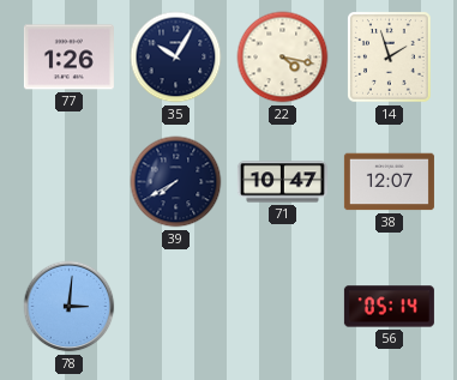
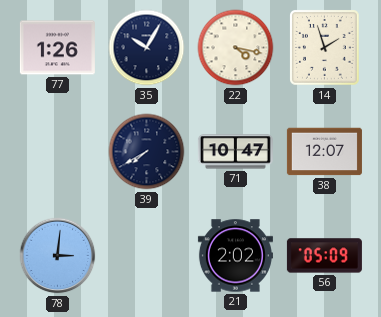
21: none -> 2:02
56: 05:14 -> 05:09
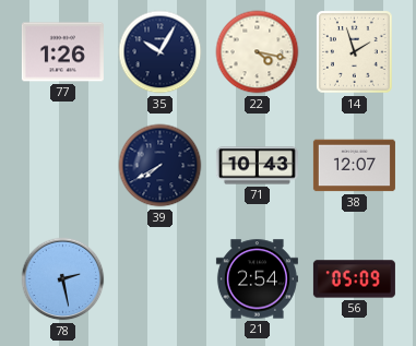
71: 10:47 -> 10:43
78: 3:01 -> 2:28
21: 2:02 -> 2:54
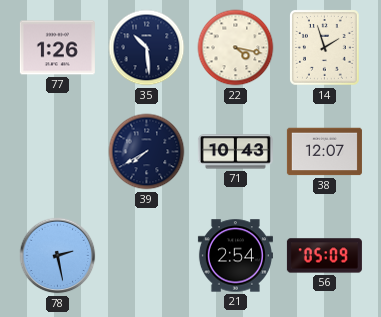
35: 10:05 -> 10:29
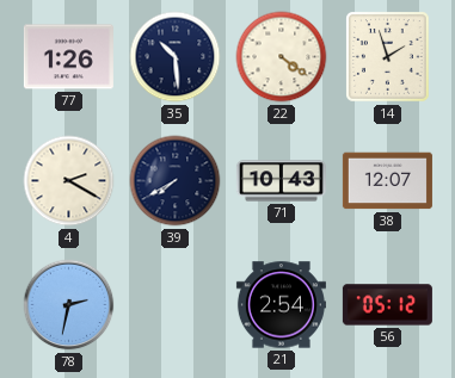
22: 4:17 -> 4:21
4: none -> 2:20
78: 2:28 -> 2:32
56: 05:09 -> 05:12
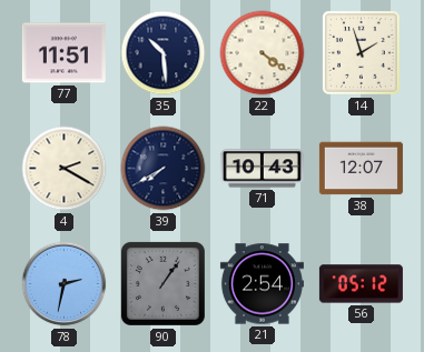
77: 1:26 -> 11:51
90: none -> 1:06
